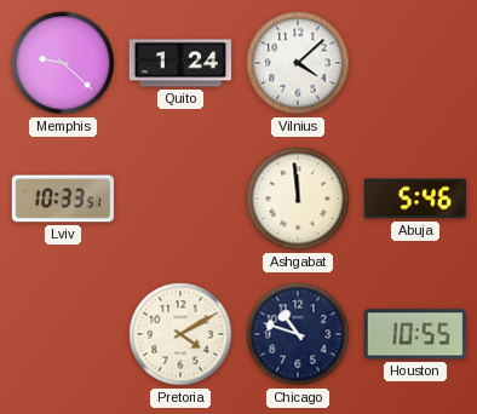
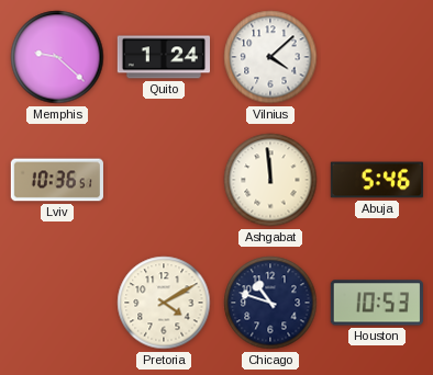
Lviv: 10:33 -> 10:36
Houston: 10:55 -> 10:53
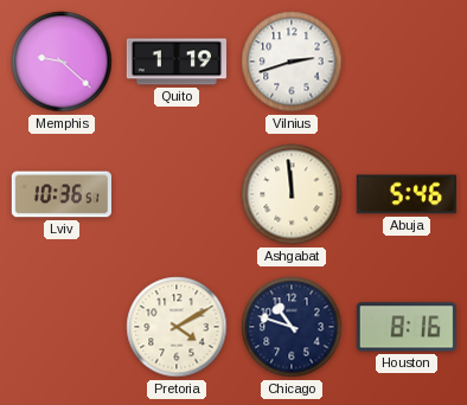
Quito: 1:24 -> 1:19
Vilnius: 4:08 -> 2:42
Houston: 10:53 -> 8:16
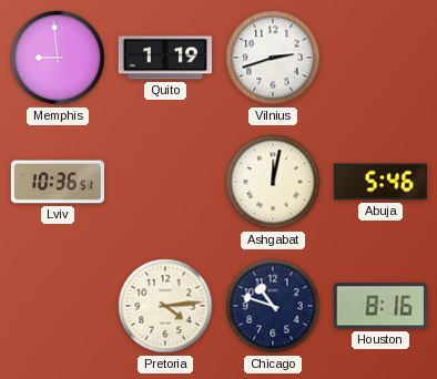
Memphis: 9:22 -> 8:59
Ashgabat: 11:59 -> 12:02
Pretoria: 4:10 -> 4:14
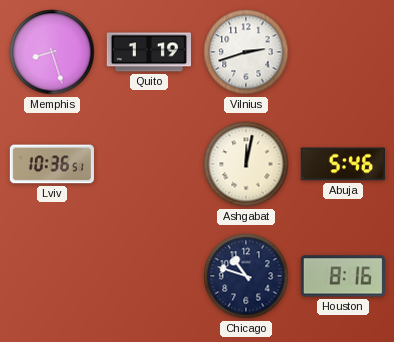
Memphis: 8:59 -> 8:27
Pretoria: 4:14 -> none
